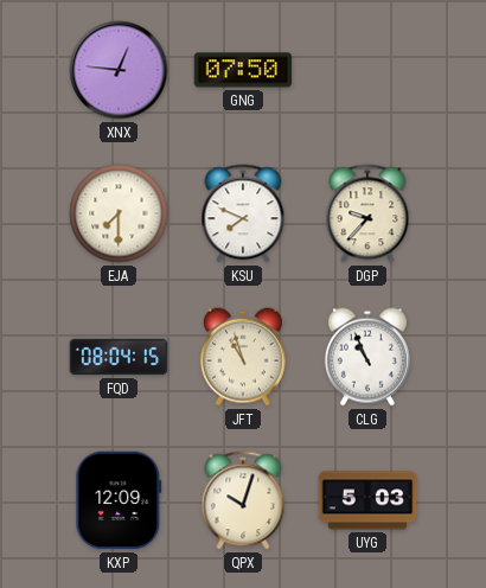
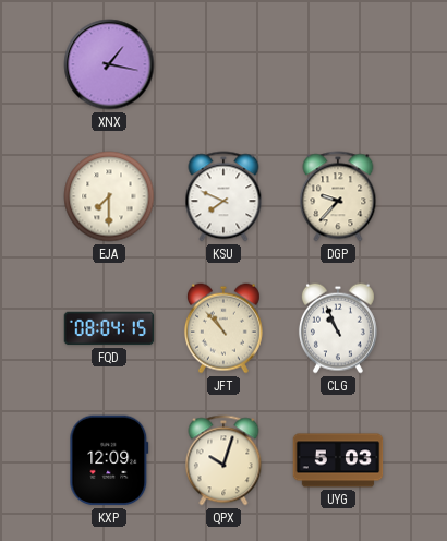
XNX: 12:46 -> 1:17
GNG: 07:50 -> none
JFT: 10:57 -> 10:53
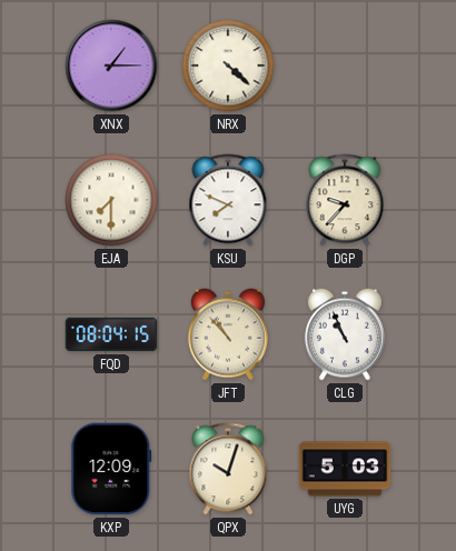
XNX: 1:17 -> 1:15
NRX: none -> 4:22
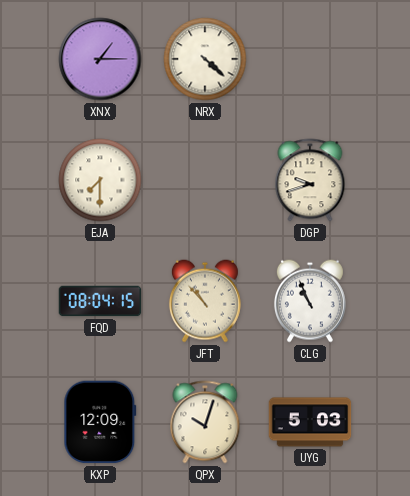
KSU: 7:49 -> none
DGP: 9:37 -> 9:42
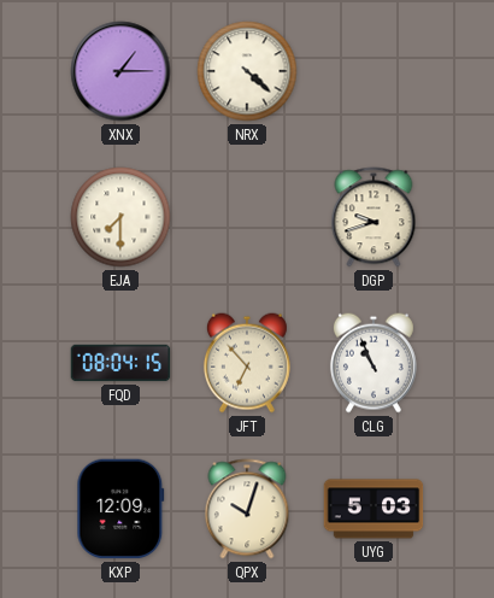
JFT: 10:53 -> 6:53
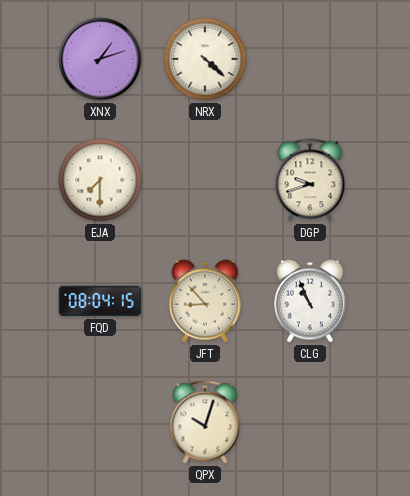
XNX: 1:15 -> 1:12
JFT: 6:53 -> 8:53
KXP: 12:09 -> none
UYG: 5:03 -> none
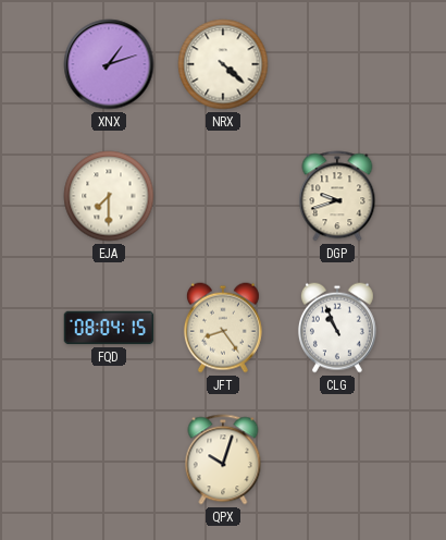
JFT: 8:53 -> 8:24
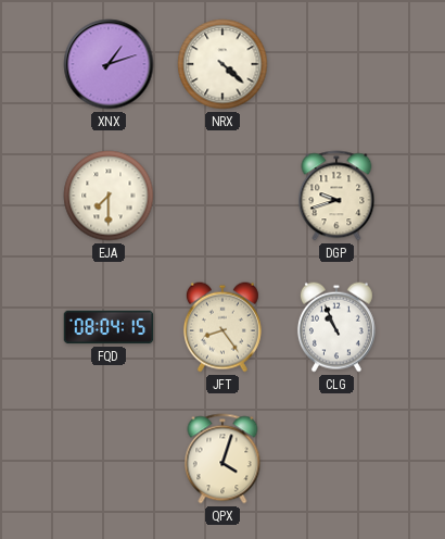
QPX: 10:03 -> 4:03
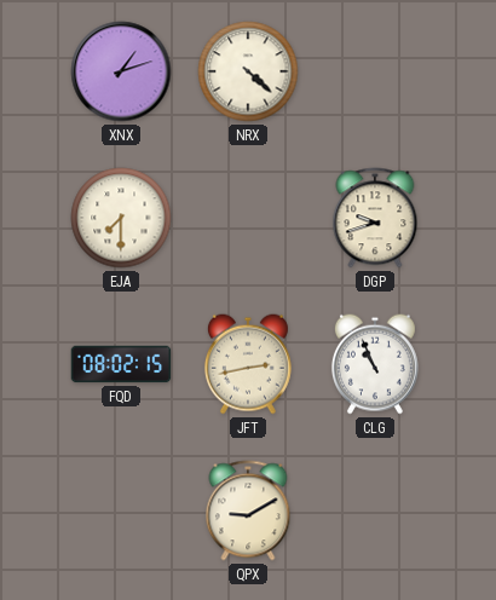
FQD: 08:04 -> 08:02
JFT: 8:24 -> 2:43
QPX: 4:03 -> 9:10
